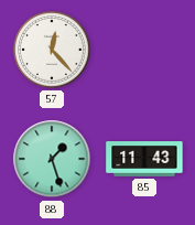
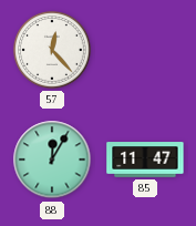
88: 1:27 -> 12:05
85: 11:43 -> 11:47
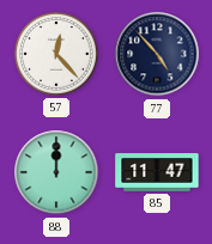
77: none -> 4:53
88: 12:05 -> 12:00
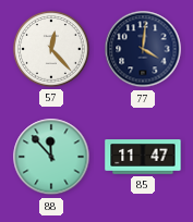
77: 4:53 -> 4:01
88: 12:00 -> 11:53
